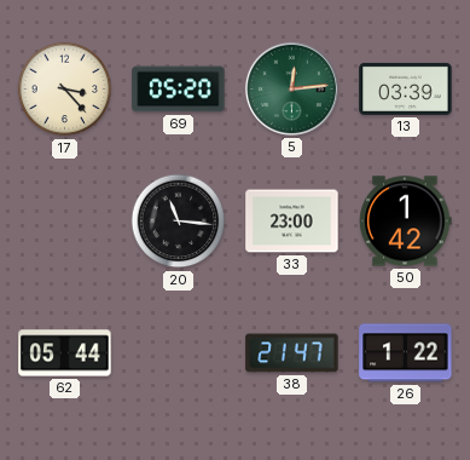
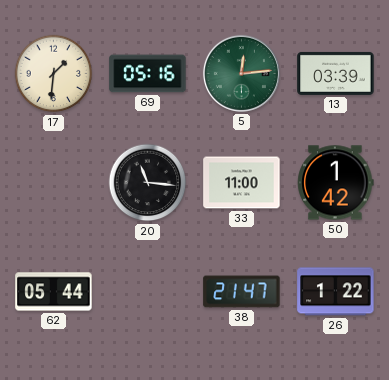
17: 3:23 -> 1:31
69: 05:20 -> 05:16
33: 23:00 -> 11:00
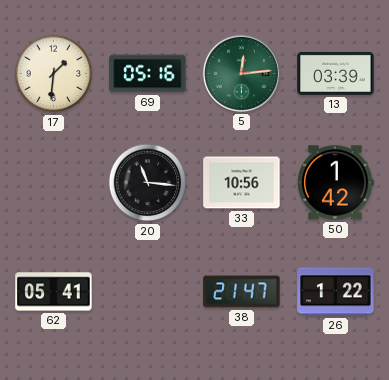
33: 11:00 -> 10:56
62: 05:44 -> 05:41
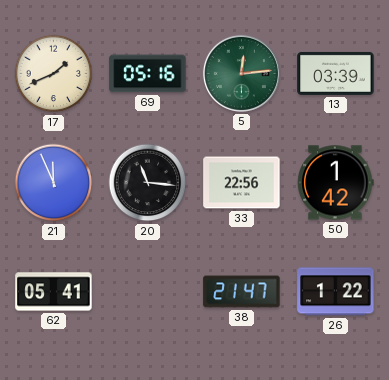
17: 1:31 -> 1:41
21: none -> 11:56
33: 10:56 -> 22:56
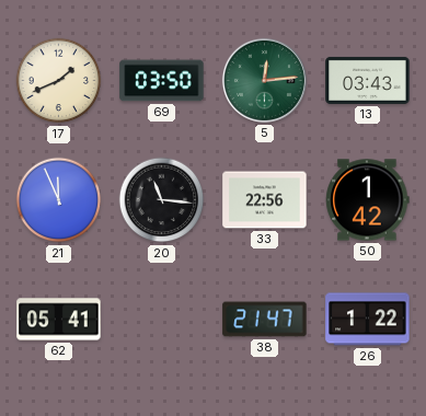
69: 05:16 -> 03:50
13: 03:39 -> 03:43
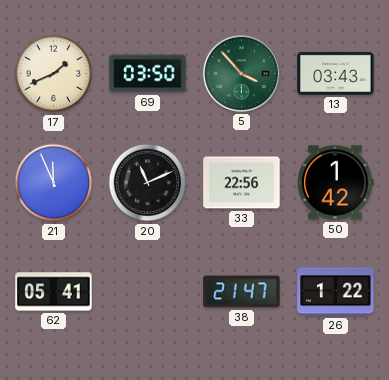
5: 12:14 -> 3:53
20: 11:16 -> 11:11
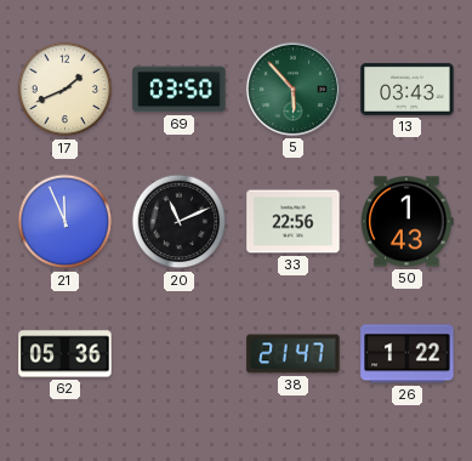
5: 3:53 -> 5:53
50: 1:42 -> 1:43
62: 05:41 -> 05:36
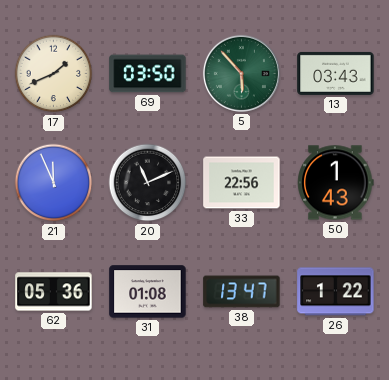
31: none -> 01:08
38: 21:47 -> 13:47
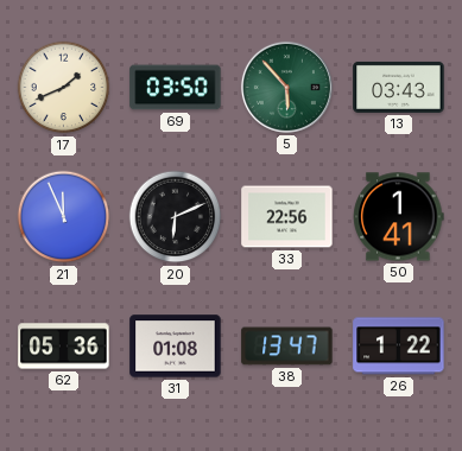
20: 11:11 -> 6:11
50: 1:43 -> 1:41
